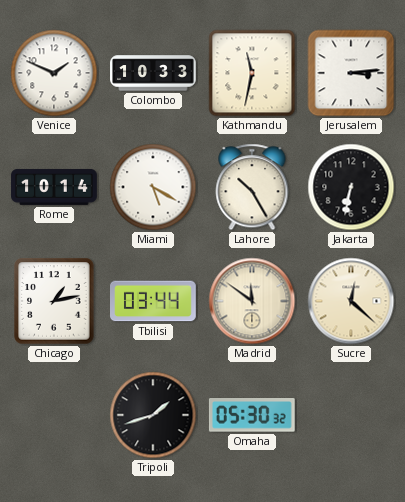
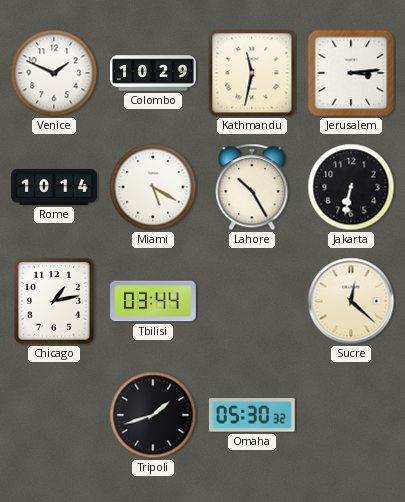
Colombo: 10:33 -> 10:29
Madrid: 11:51 -> none
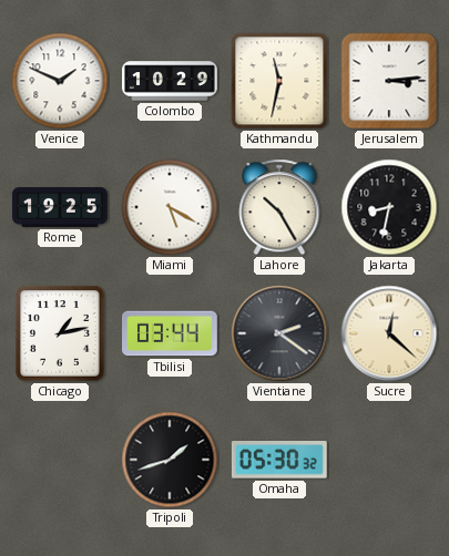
Rome: 10:14 -> 19:25
Jakarta: 6:32 -> 8:32
Vientiane: none -> 2:21
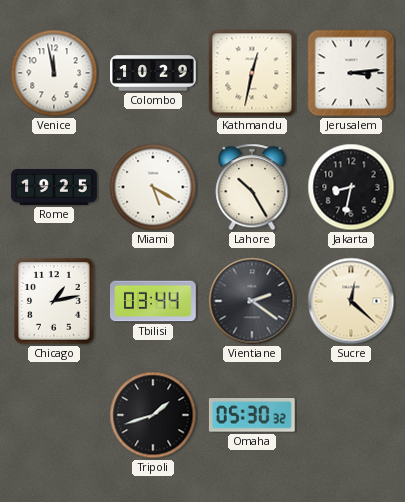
Venice: 1:49 -> 11:58
Kathmandu: 11:32 -> 12:32
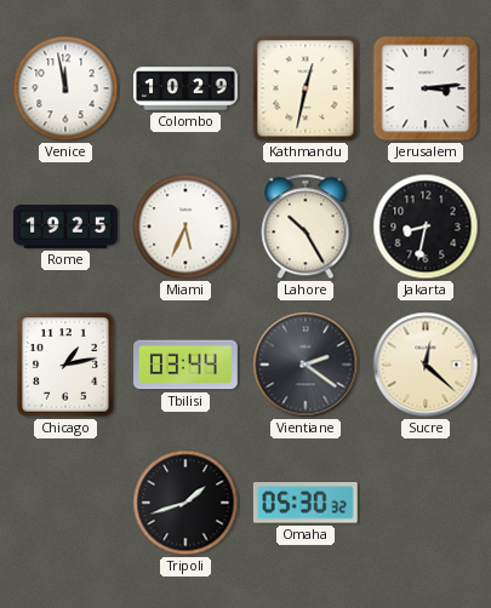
Miami: 5:20 -> 5:34
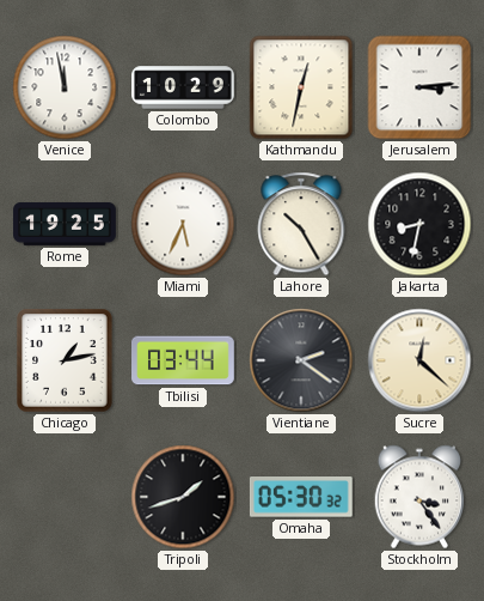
Stockholm: none -> 3:24
